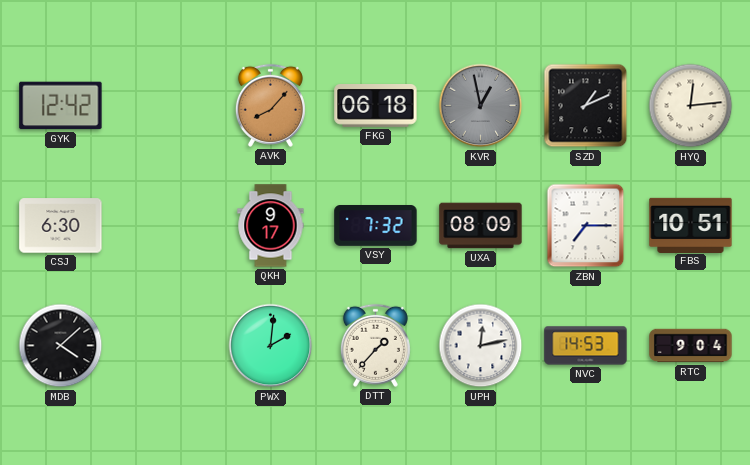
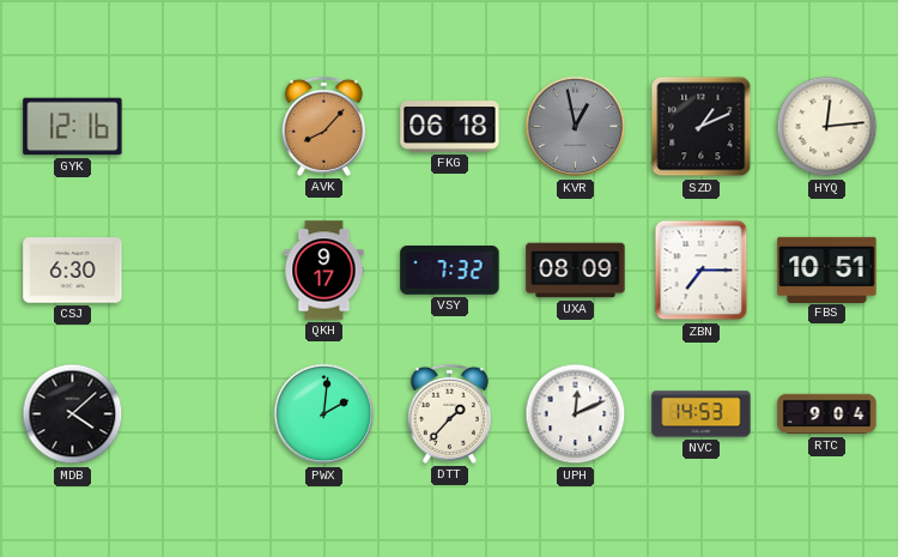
GYK: 12:42 -> 12:16
UPH: 12:13 -> 12:11
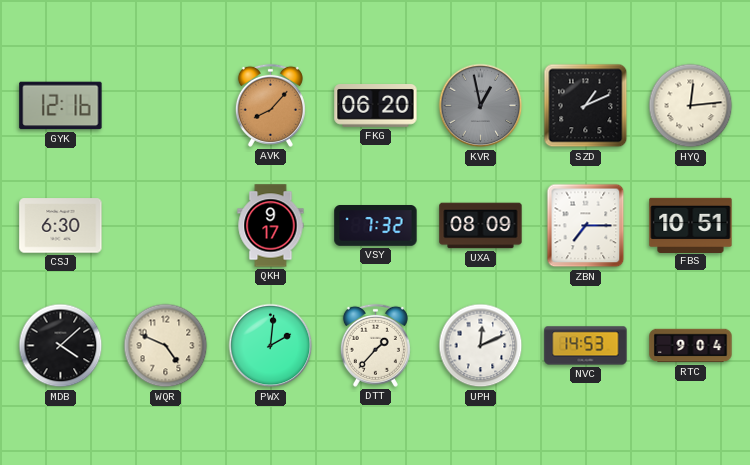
FKG: 06:18 -> 06:20
WQR: none -> 4:49
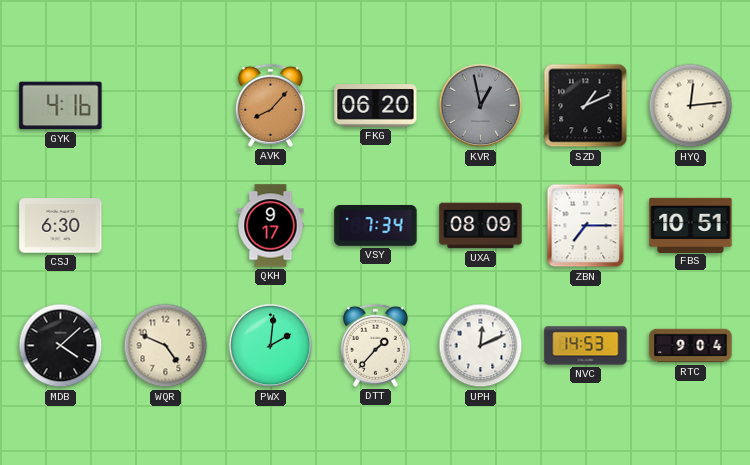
GYK: 12:16 -> 4:16
VSY: 7:32 -> 7:34
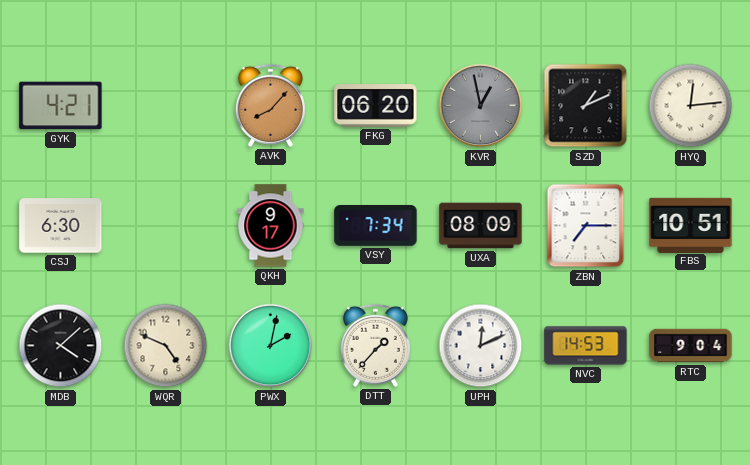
GYK: 4:16 -> 4:21
PWX: 2:01 -> 2:02
